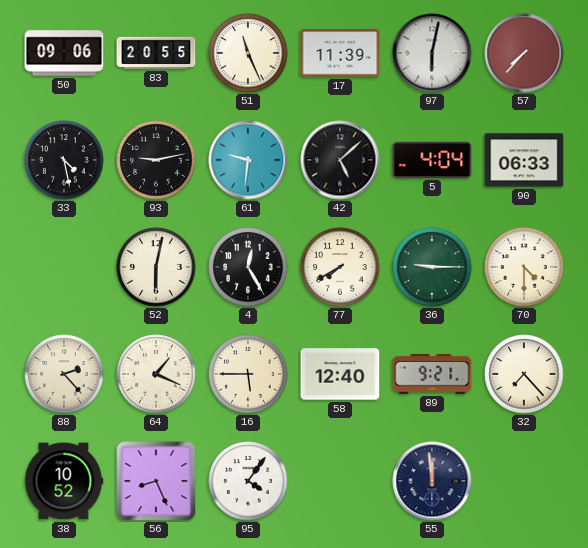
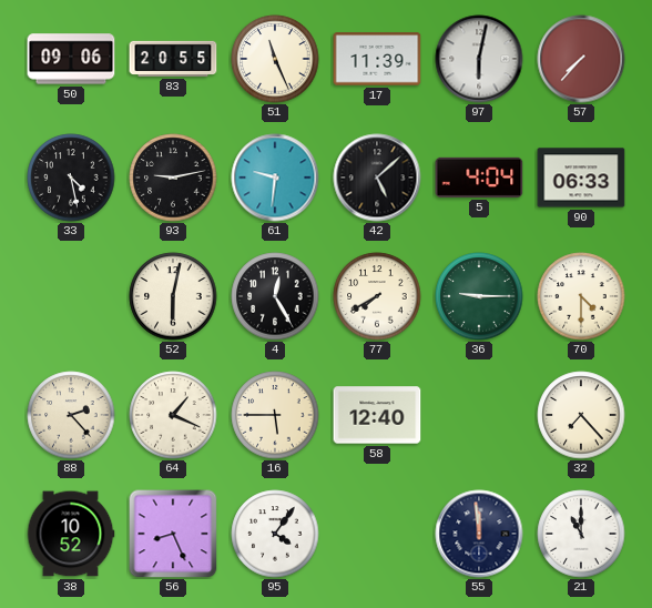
89: 9:21 -> none
21: none -> 11:00
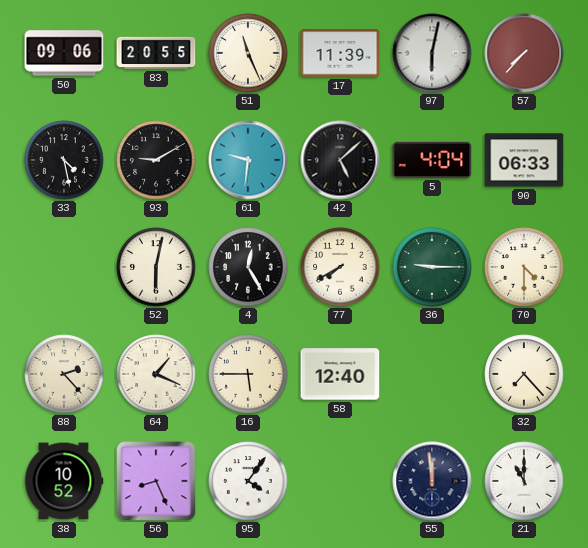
93: 9:13 -> 9:10
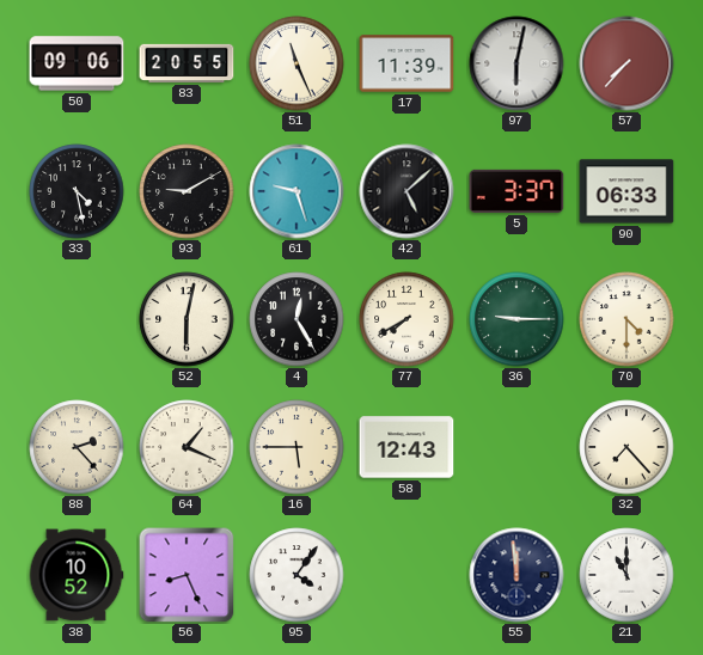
61: 9:31 -> 9:27
5: 4:04 -> 3:37
58: 12:40 -> 12:43
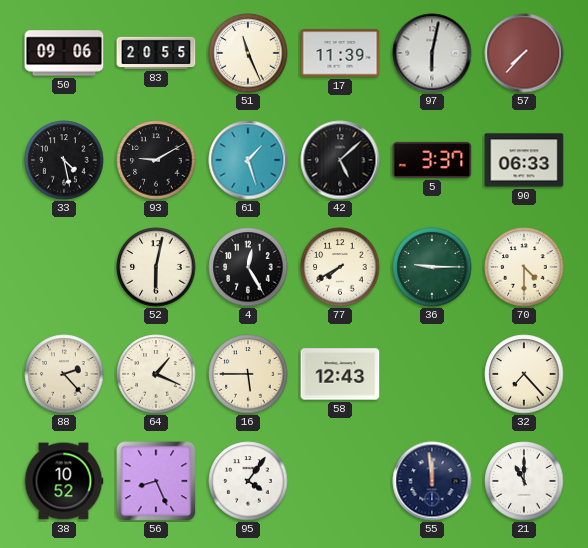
61: 9:27 -> 1:27
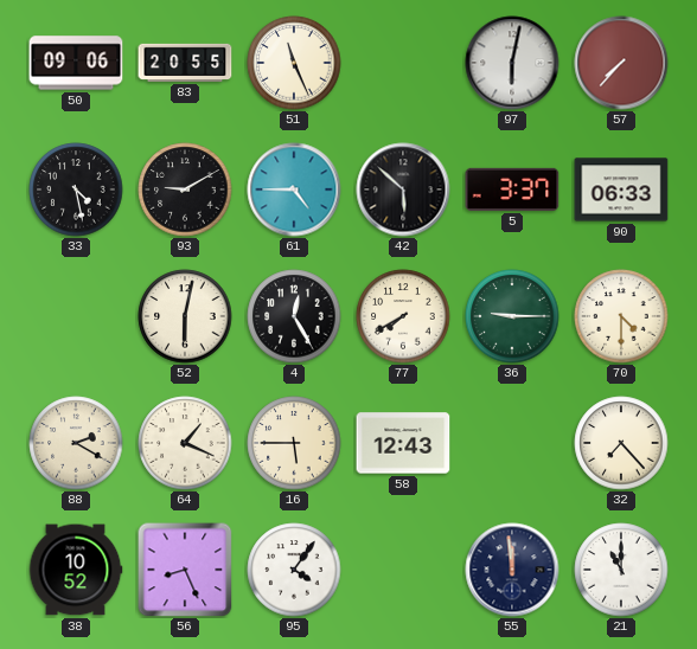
17: 11:39 -> none
61: 1:27 -> 4:45
42: 5:08 -> 5:52
88: 2:23 -> 2:20
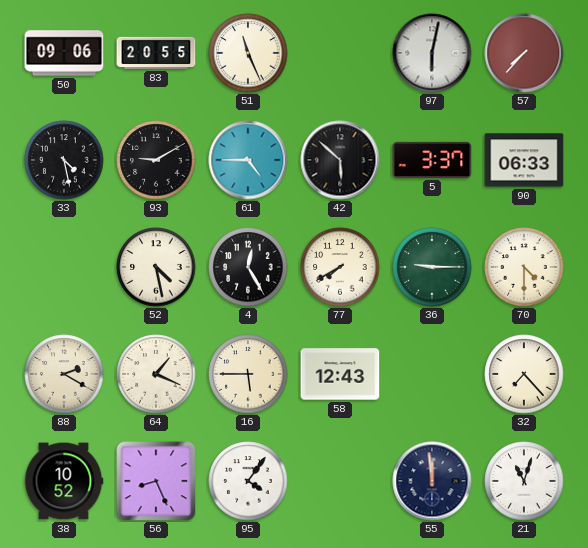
52: 6:02 -> 4:28
21: 11:00 -> 11:03
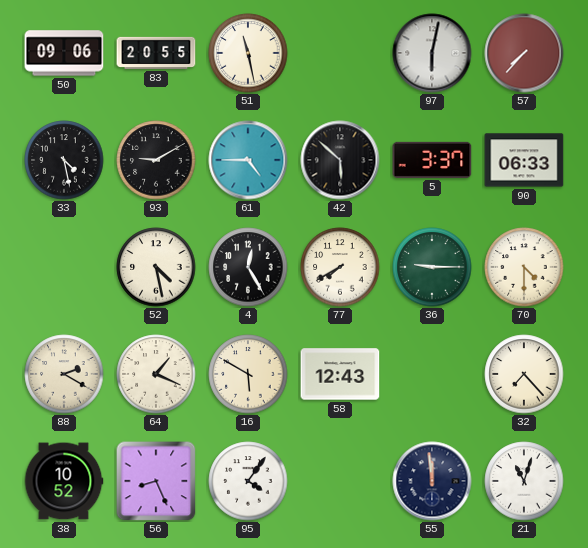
51: 11:26 -> 11:28
16: 5:45 -> 5:50
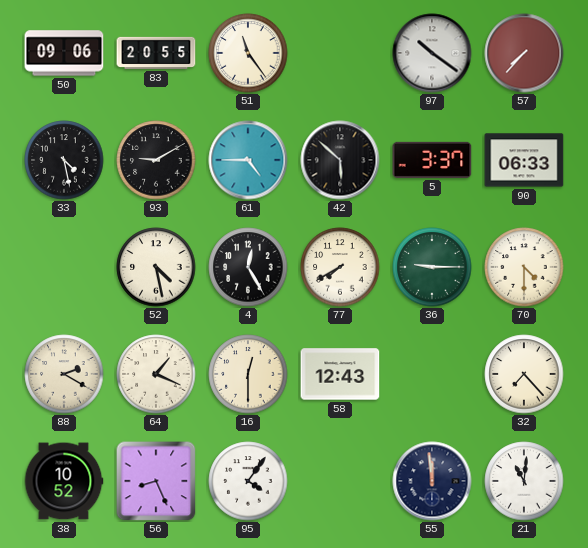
51: 11:28 -> 11:24
97: 6:02 -> 10:21
16: 5:50 -> 12:30
21: 11:03 -> 11:01
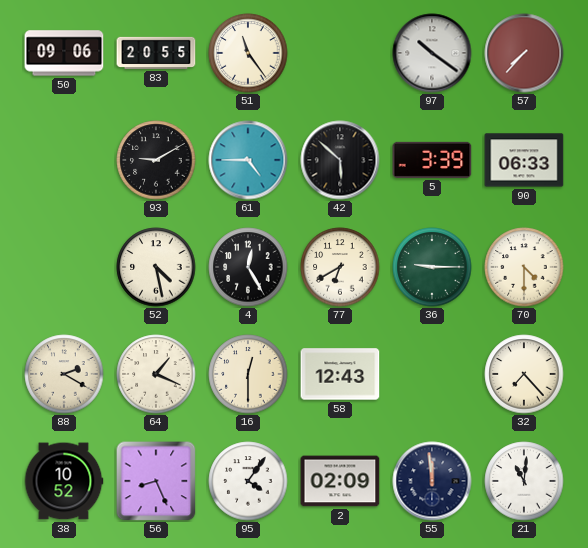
33: 4:28 -> none
5: 3:37 -> 3:39
77: 7:40 -> 6:40
2: none -> 02:09
